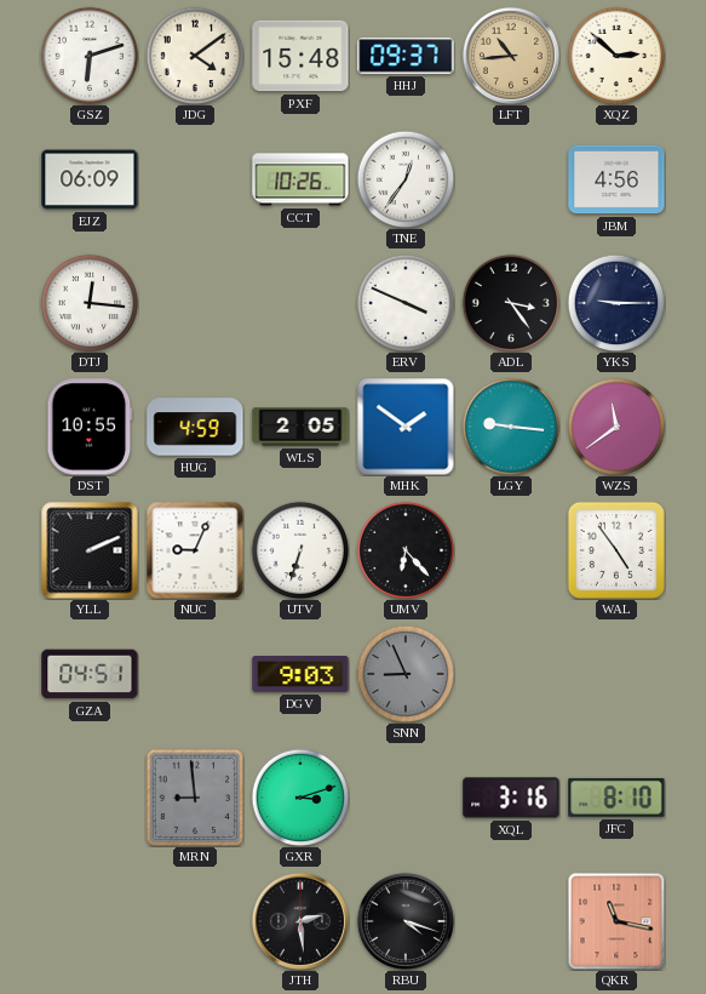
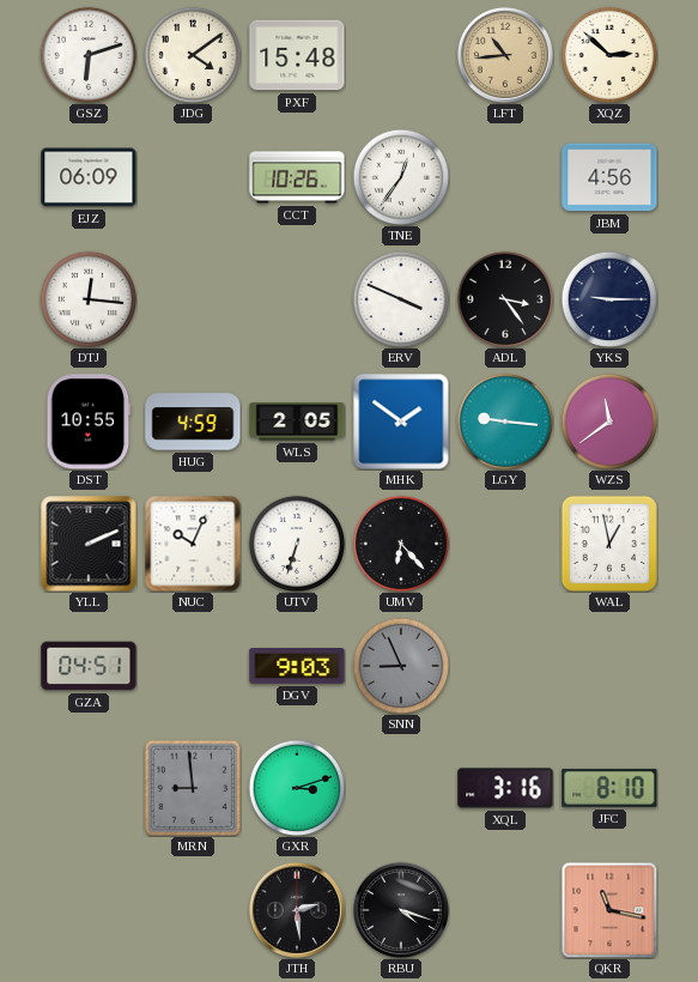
HHJ: 09:37 -> none
NUC: 9:04 -> 10:04
WAL: 4:54 -> 12:58
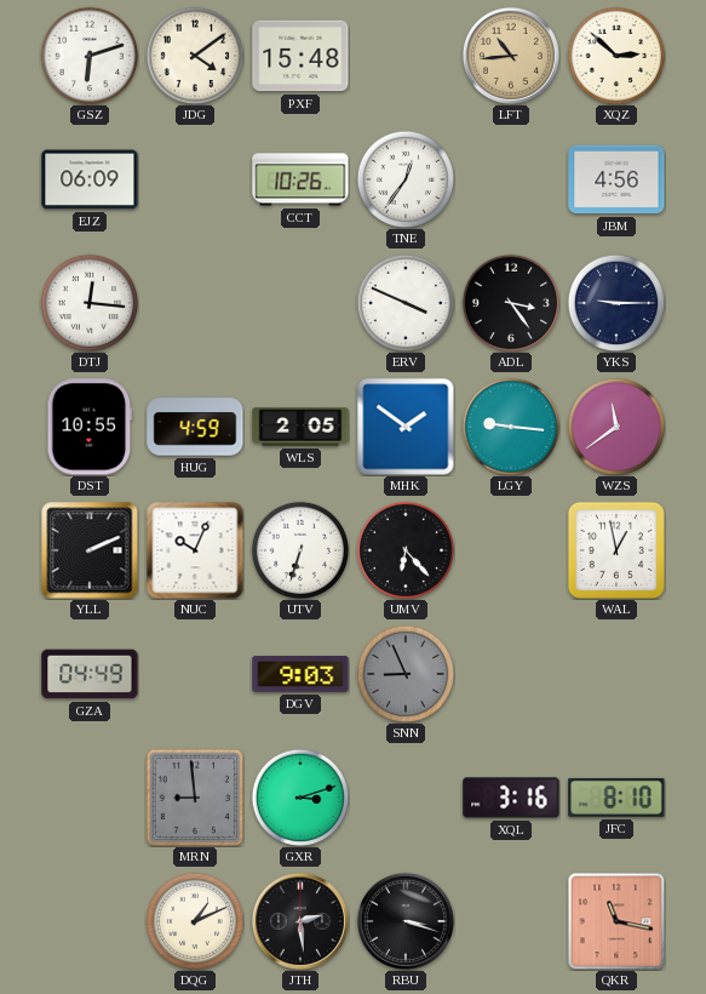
GZA: 04:51 -> 04:49
DQG: none -> 1:11
RBU: 4:18 -> 3:18
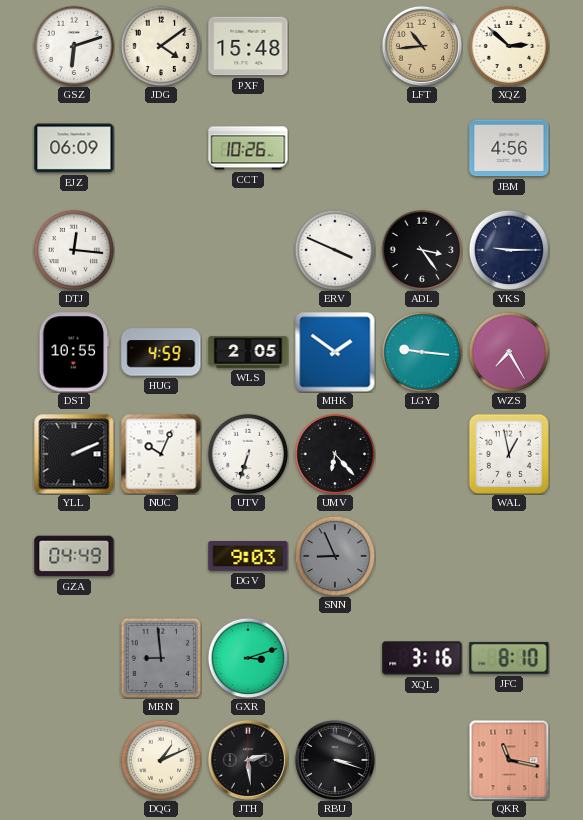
TNE: 12:36 -> none
WZS: 11:39 -> 7:25
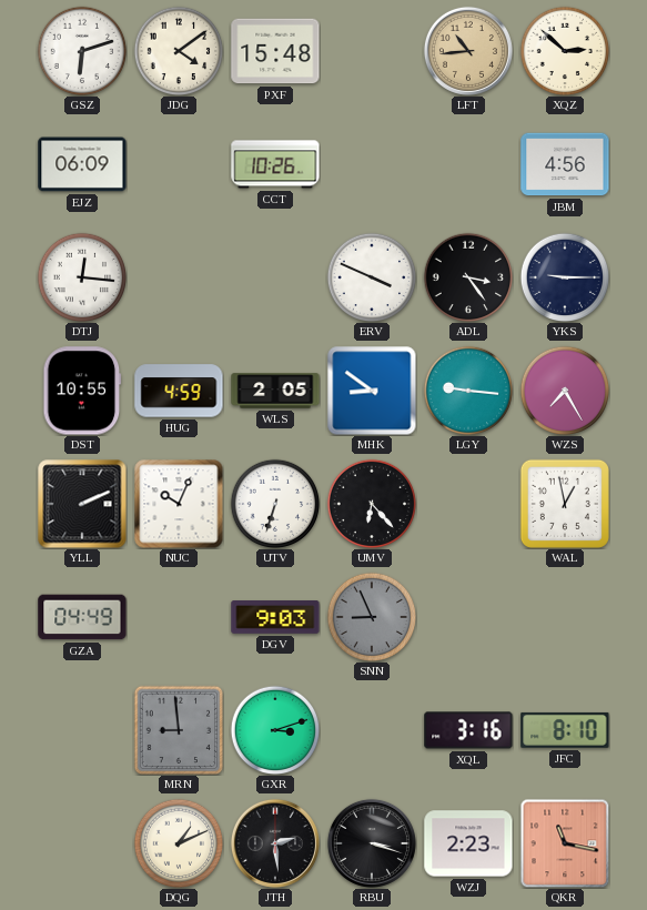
MHK: 1:51 -> 8:51
WZJ: none -> 2:23
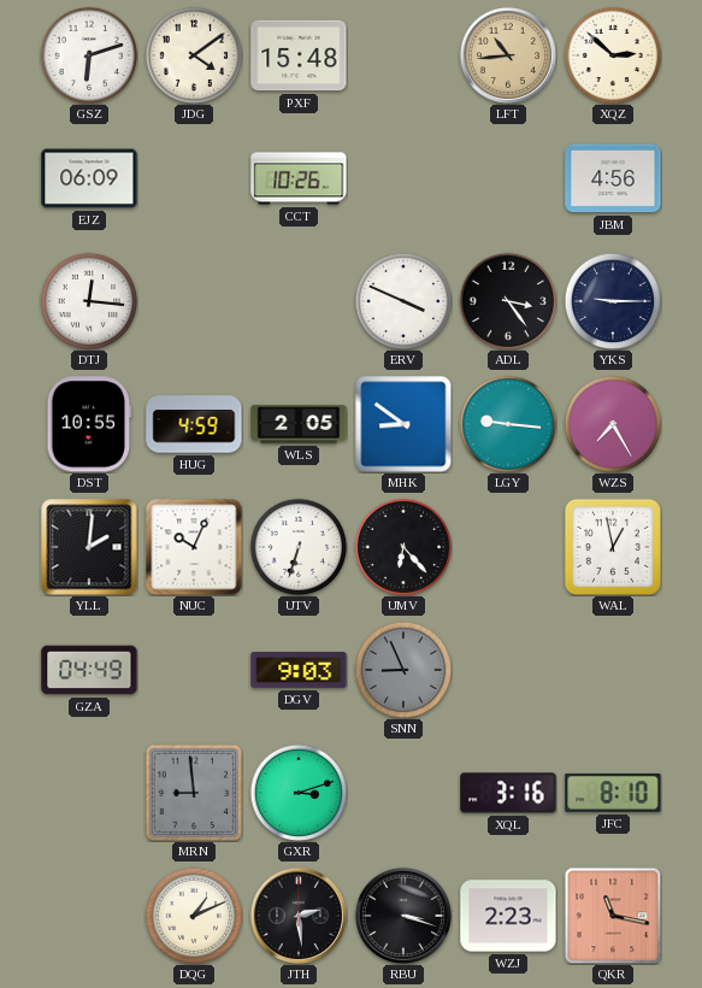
YLL: 2:11 -> 2:01
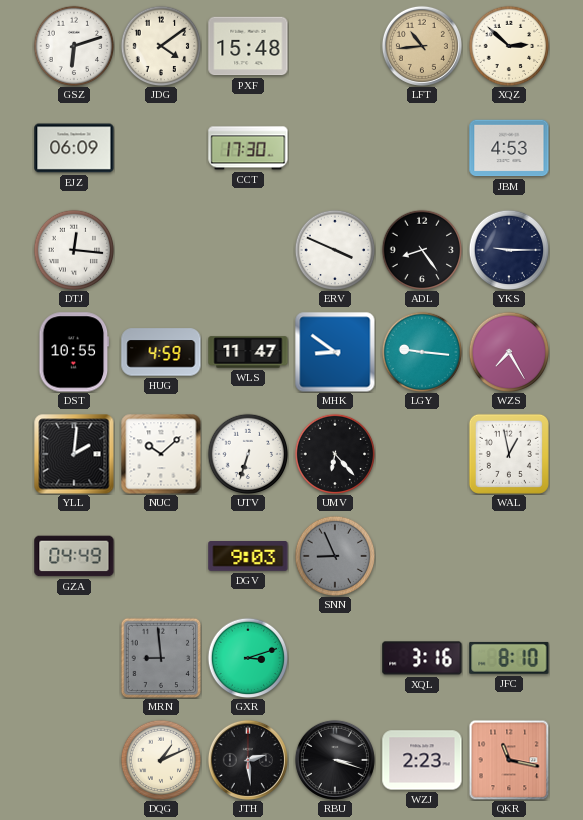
CCT: 10:26 -> 17:30
JBM: 4:56 -> 4:53
ADL: 3:24 -> 8:24
WLS: 2:05 -> 11:47
NUC: 10:04 -> 10:08
